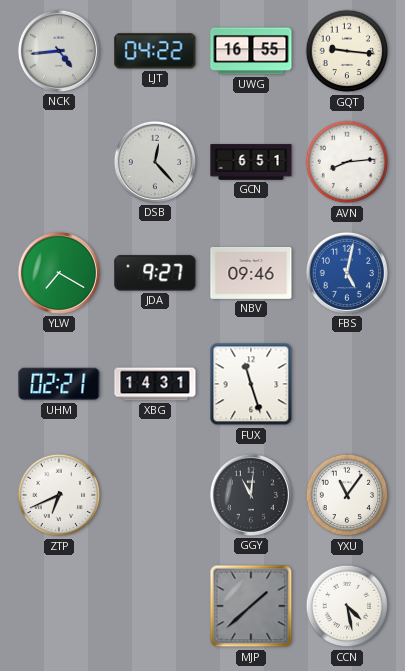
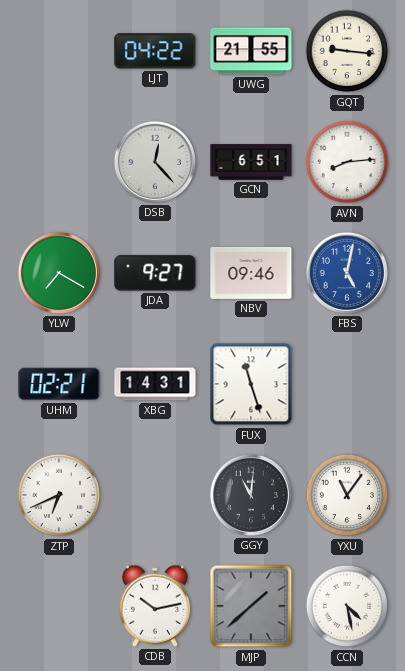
NCK: 4:44 -> none
UWG: 16:55 -> 21:55
CDB: none -> 10:13
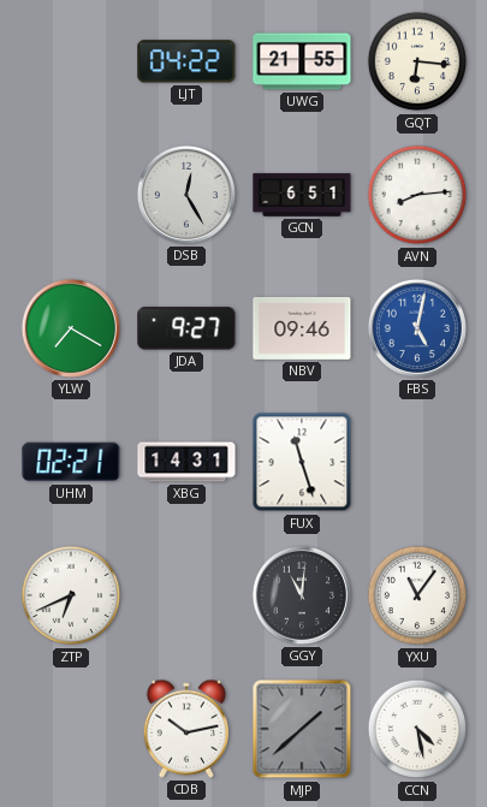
GQT: 9:16 -> 6:16
DSB: 12:23 -> 12:25
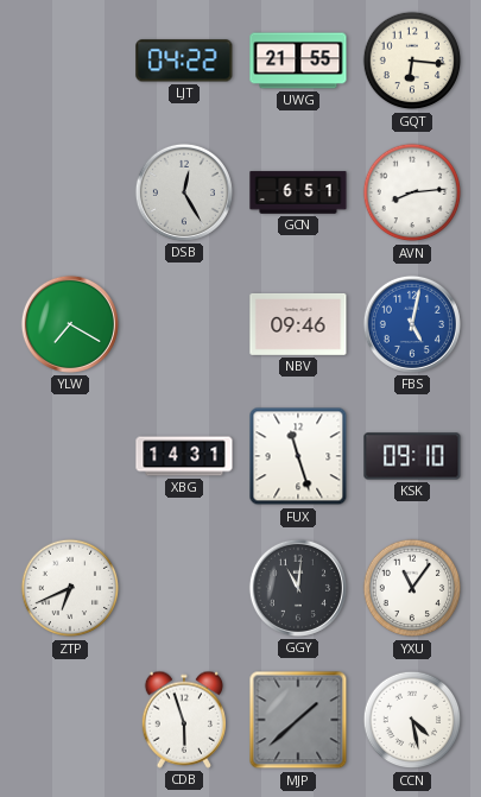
JDA: 9:27 -> none
UHM: 02:21 -> none
KSK: none -> 09:10
CDB: 10:13 -> 5:57
